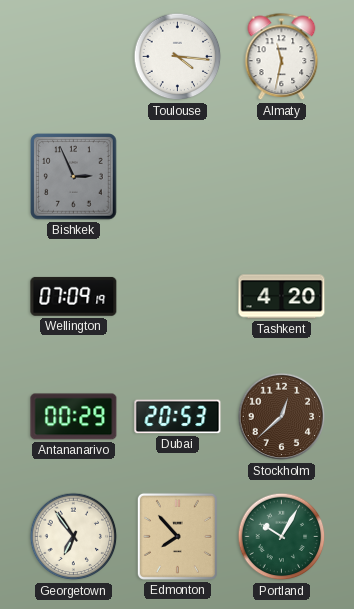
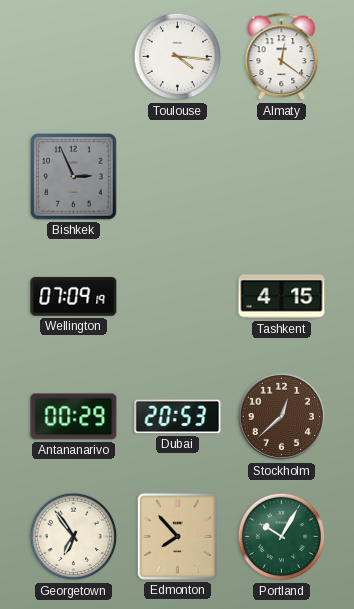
Almaty: 11:32 -> 12:21
Tashkent: 4:20 -> 4:15
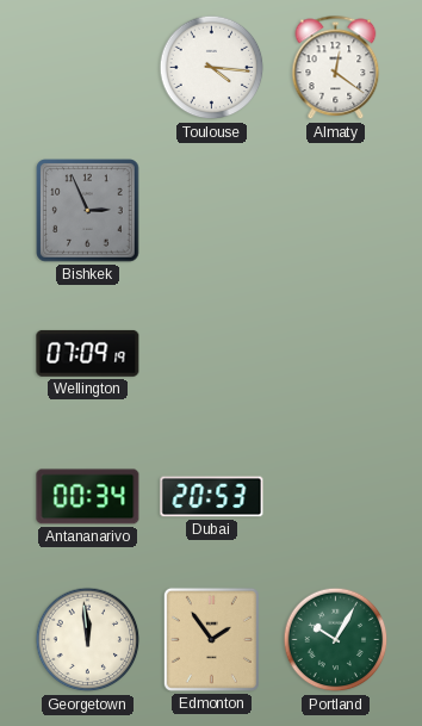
Tashkent: 4:15 -> none
Antananarivo: 00:29 -> 00:34
Stockholm: 12:38 -> none
Georgetown: 6:54 -> 11:59
Edmonton: 7:53 -> 1:54
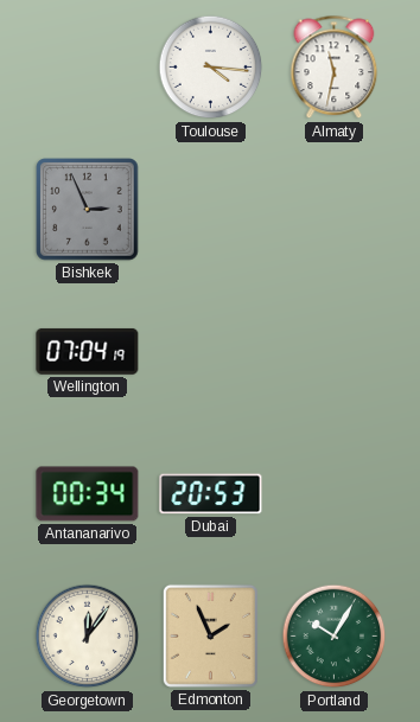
Almaty: 12:21 -> 11:32
Wellington: 07:09 -> 07:04
Georgetown: 11:59 -> 12:06
Edmonton: 1:54 -> 1:56
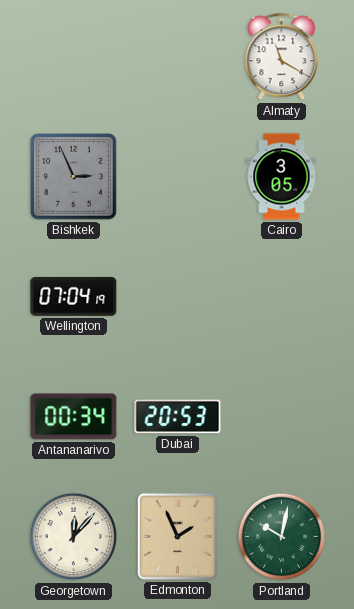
Toulouse: 4:16 -> none
Almaty: 11:32 -> 11:20
Cairo: none -> 3:05
Georgetown: 12:06 -> 12:07
Portland: 10:05 -> 10:02
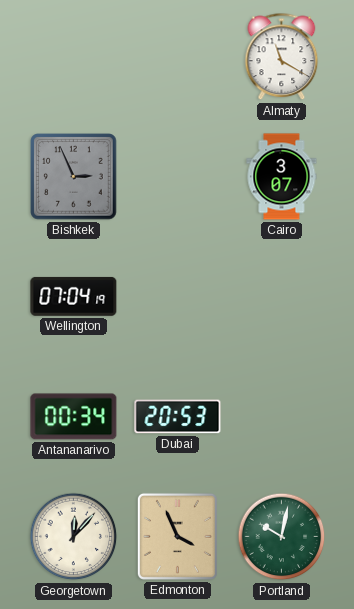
Cairo: 3:05 -> 3:07
Edmonton: 1:56 -> 3:56
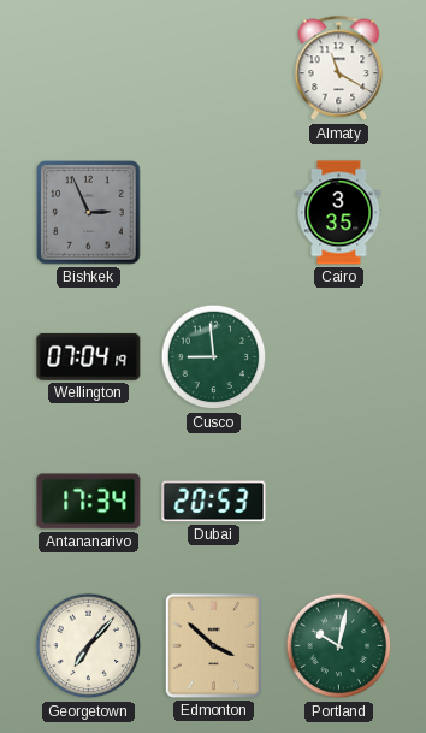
Cairo: 3:07 -> 3:35
Cusco: none -> 8:59
Antananarivo: 00:34 -> 17:34
Georgetown: 12:07 -> 7:07
Edmonton: 3:56 -> 3:52
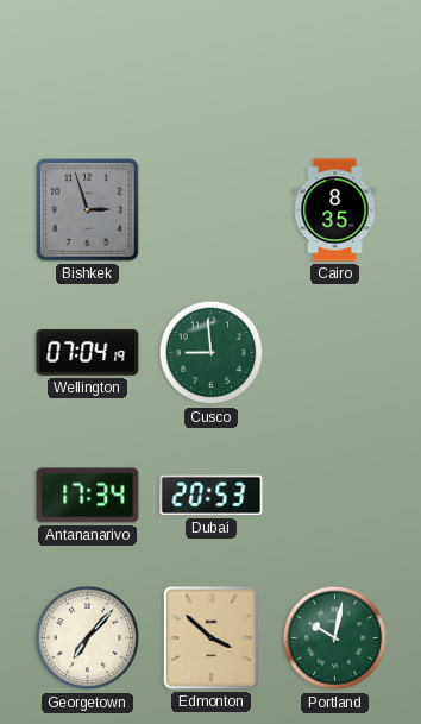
Almaty: 11:20 -> none
Bishkek: 2:56 -> 2:57
Cairo: 3:35 -> 8:35
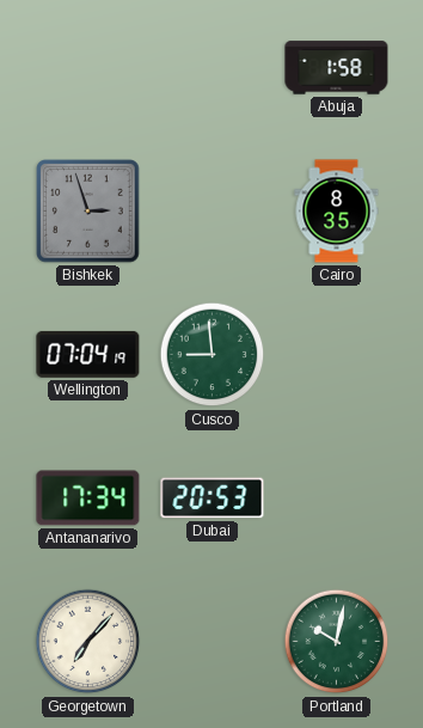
Abuja: none -> 1:58
Edmonton: 3:52 -> none
